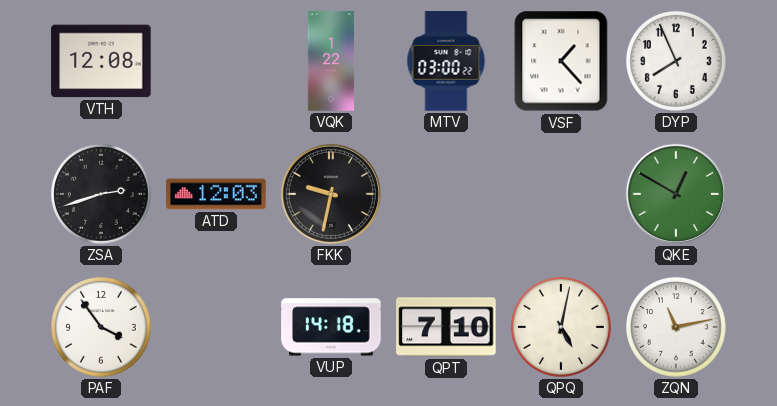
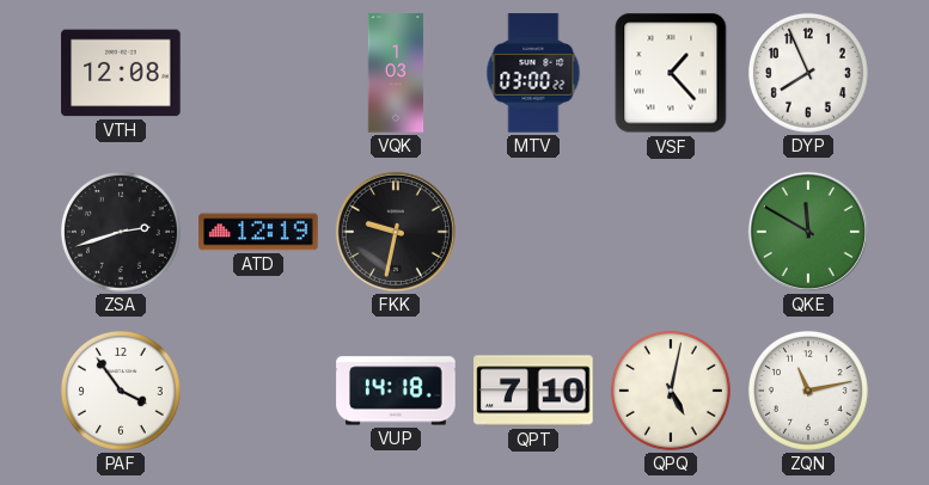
VQK: 1:22 -> 1:03
ATD: 12:03 -> 12:19
QKE: 12:50 -> 11:50
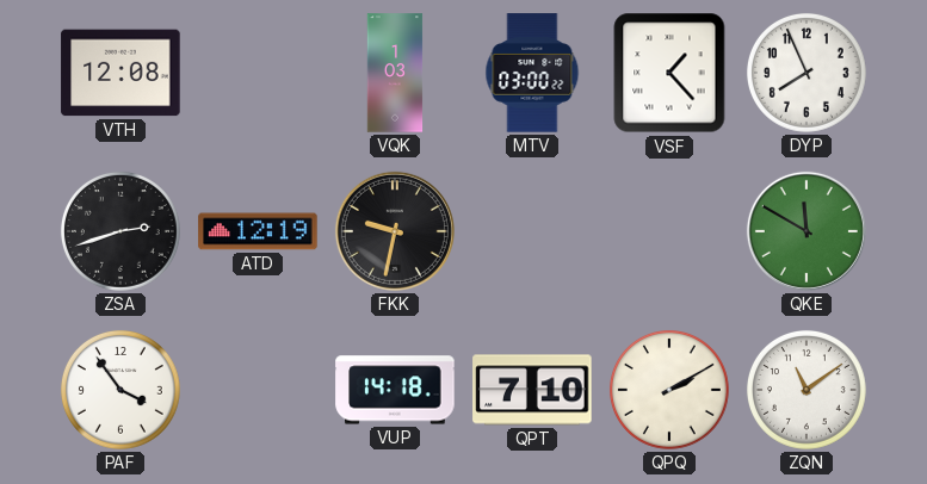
QPQ: 5:02 -> 2:10
ZQN: 11:13 -> 11:09
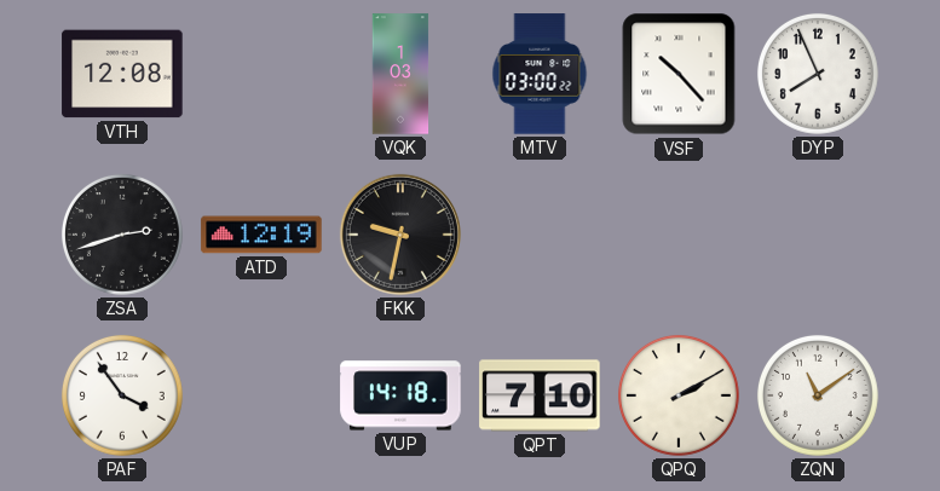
VSF: 1:23 -> 10:23
QKE: 11:50 -> none
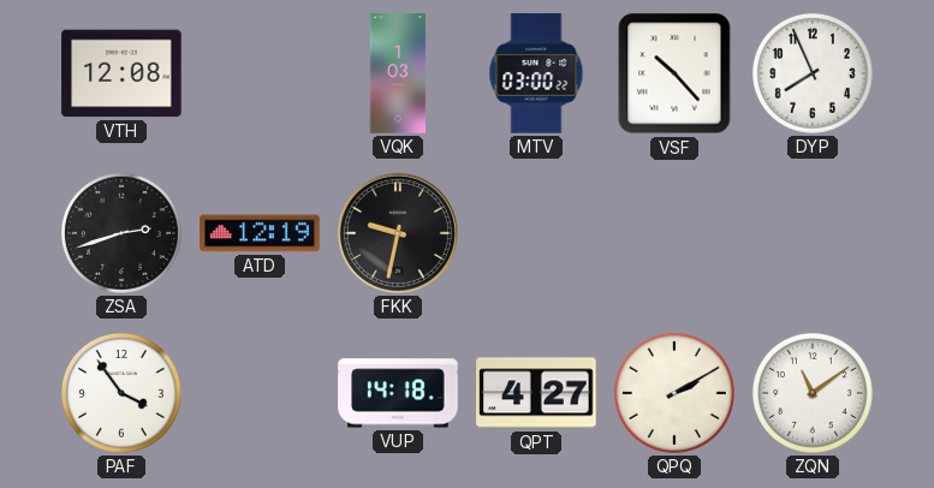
QPT: 7:10 -> 4:27
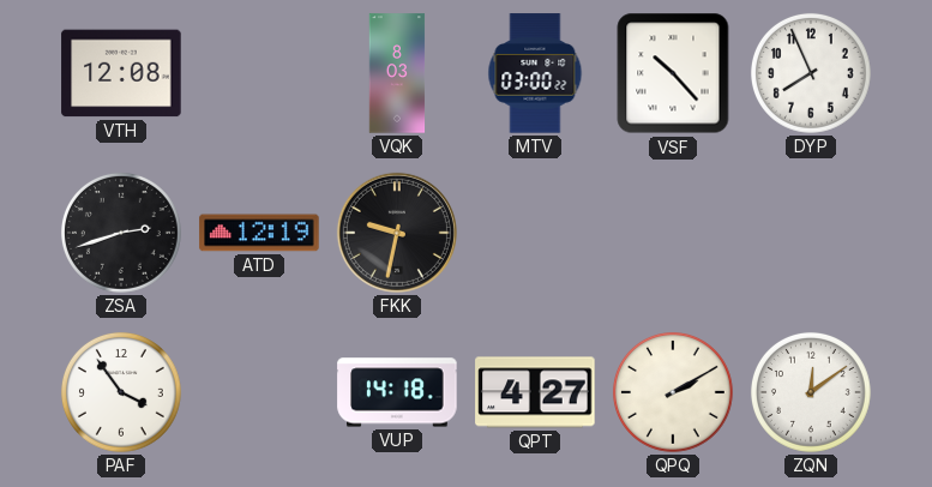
VQK: 1:03 -> 8:03
ZQN: 11:09 -> 12:09
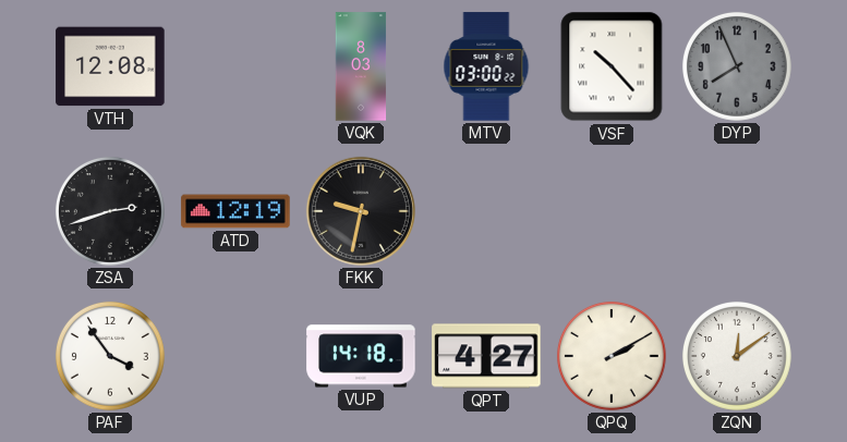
DYP dial: white -> grey
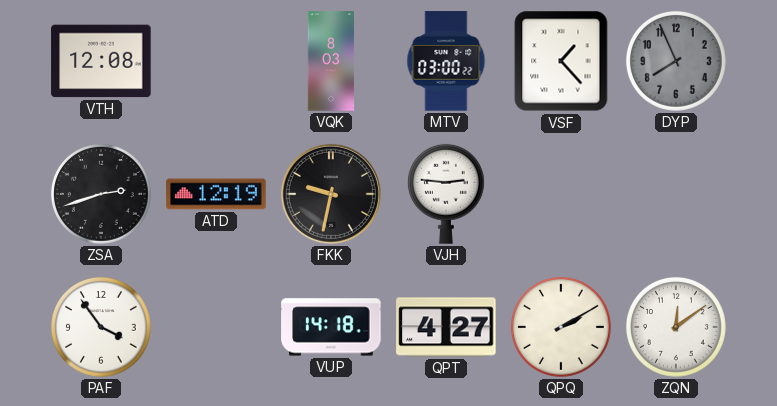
VSF: 10:23 -> 1:23
VJH: none -> 2:46
